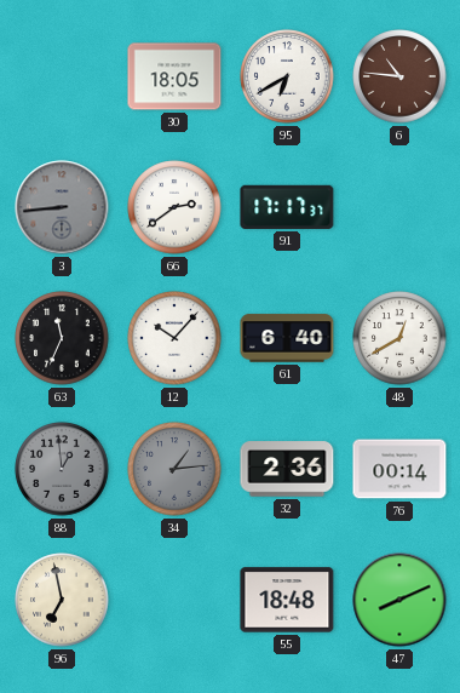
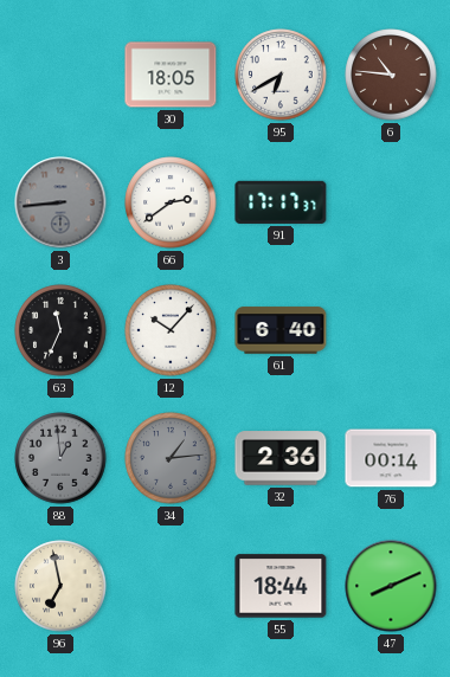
48: 12:40 -> none
55: 18:48 -> 18:44
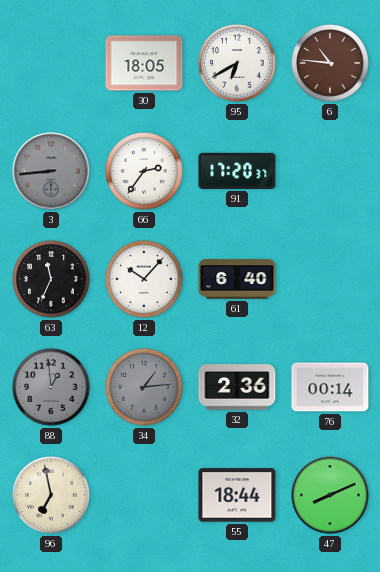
66: 2:39 -> 2:36
91: 17:17 -> 17:20
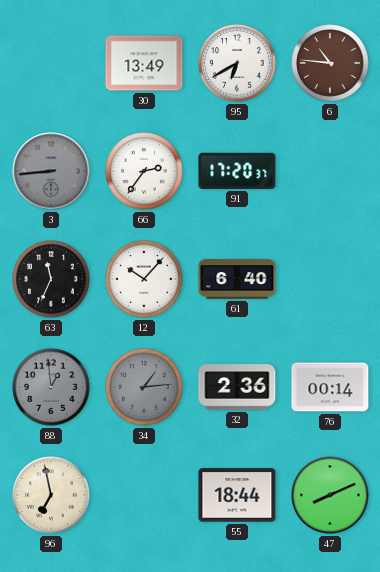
30: 18:05 -> 13:49
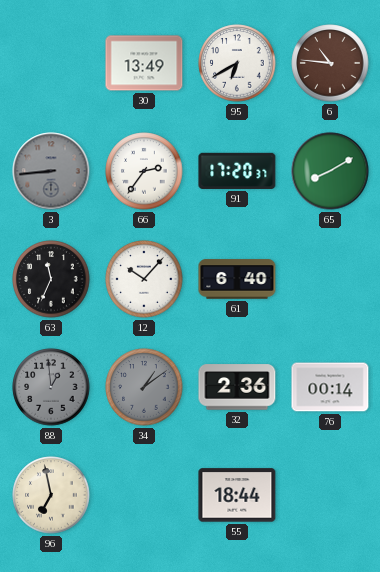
65: none -> 8:10
34: 1:14 -> 1:09
47: 8:11 -> none
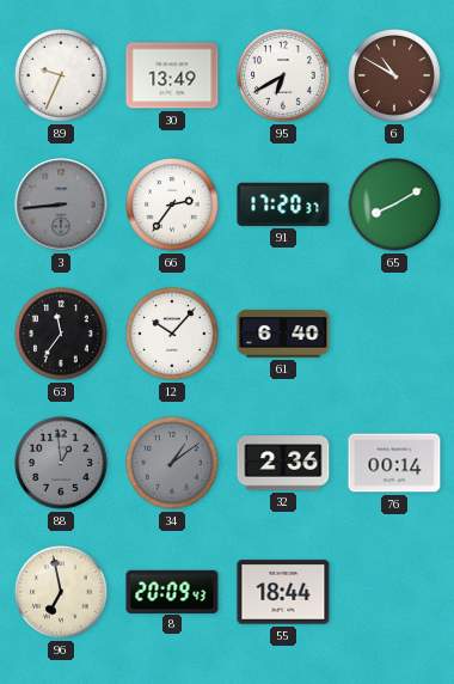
89: none -> 9:34
6: 10:46 -> 10:50
63: 11:34 -> 11:36
8: none -> 20:09
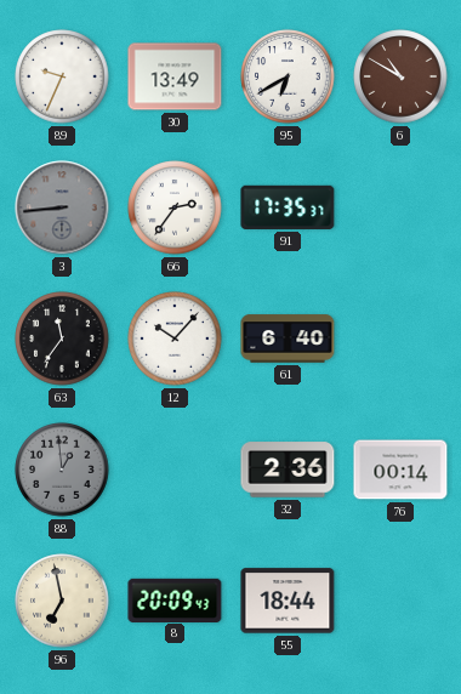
91: 17:20 -> 17:35
65: 8:10 -> none
34: 1:09 -> none
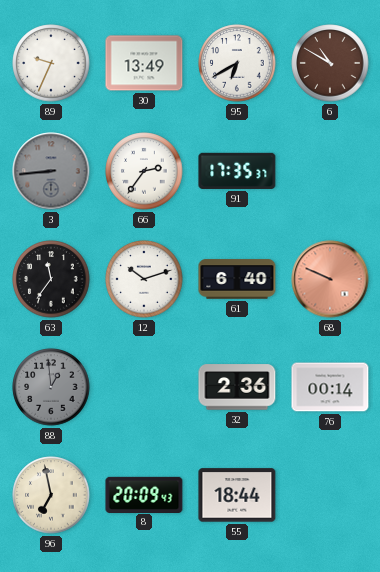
12: 10:07 -> 10:12
68: none -> 9:49
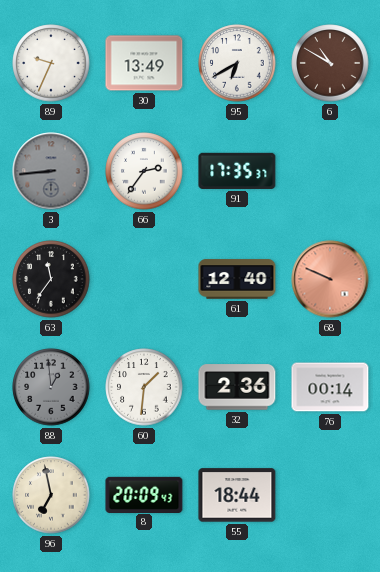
12: 10:12 -> none
61: 6:40 -> 12:40
60: none -> 1:31
